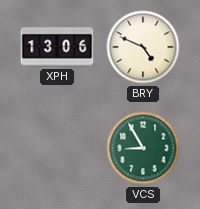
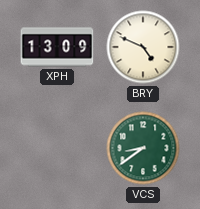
XPH: 13:06 -> 13:09
VCS: 8:55 -> 8:39
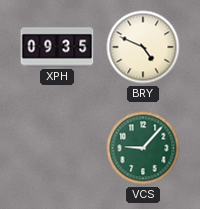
XPH: 13:09 -> 09:35
VCS: 8:39 -> 9:07
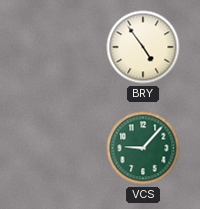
XPH: 09:35 -> none
BRY: 4:49 -> 4:54
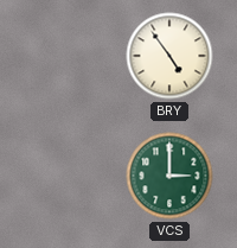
VCS: 9:07 -> 3:00
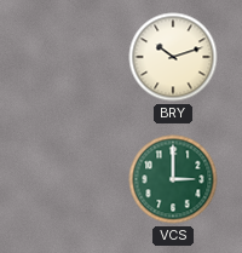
BRY: 4:54 -> 10:12
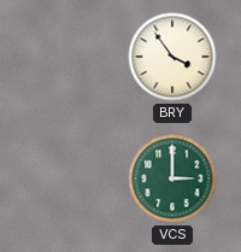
BRY: 10:12 -> 3:54
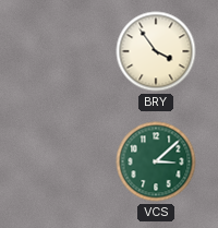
VCS: 3:00 -> 3:08
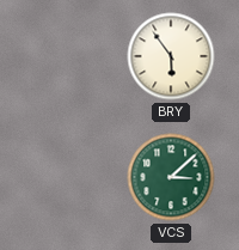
BRY: 3:54 -> 5:54
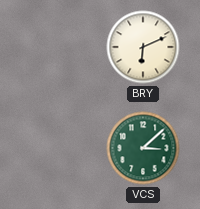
BRY: 5:54 -> 6:11
